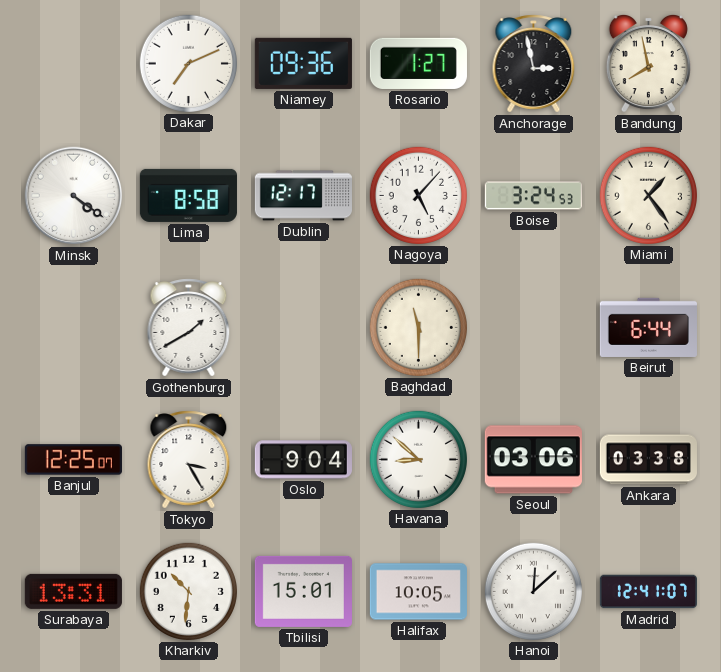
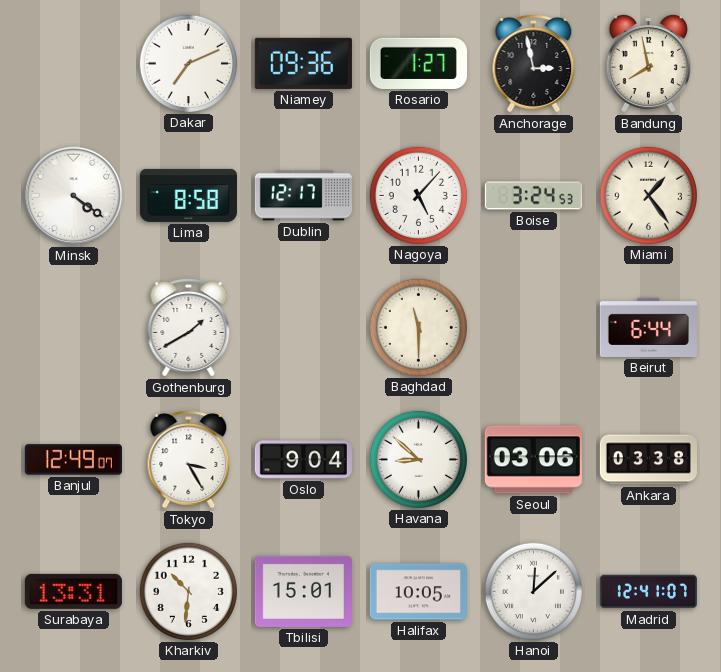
Banjul: 12:25 -> 12:49
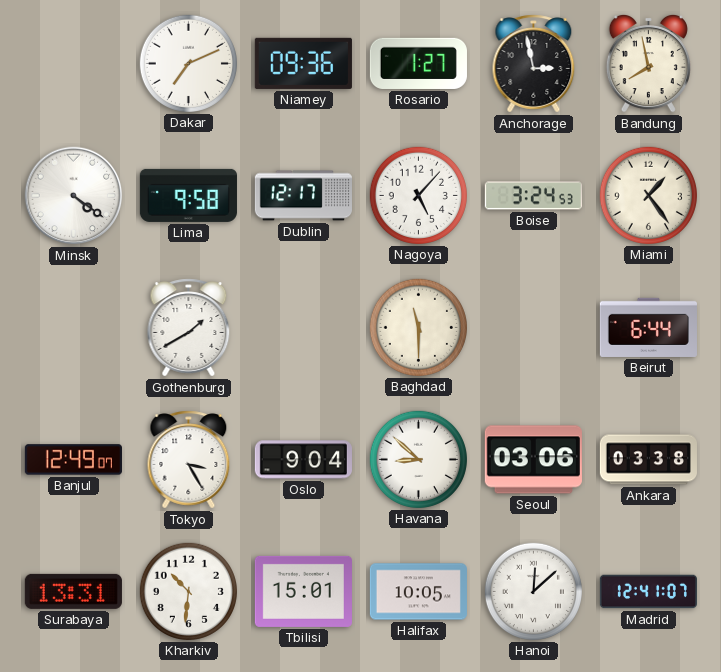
Lima: 8:58 -> 9:58
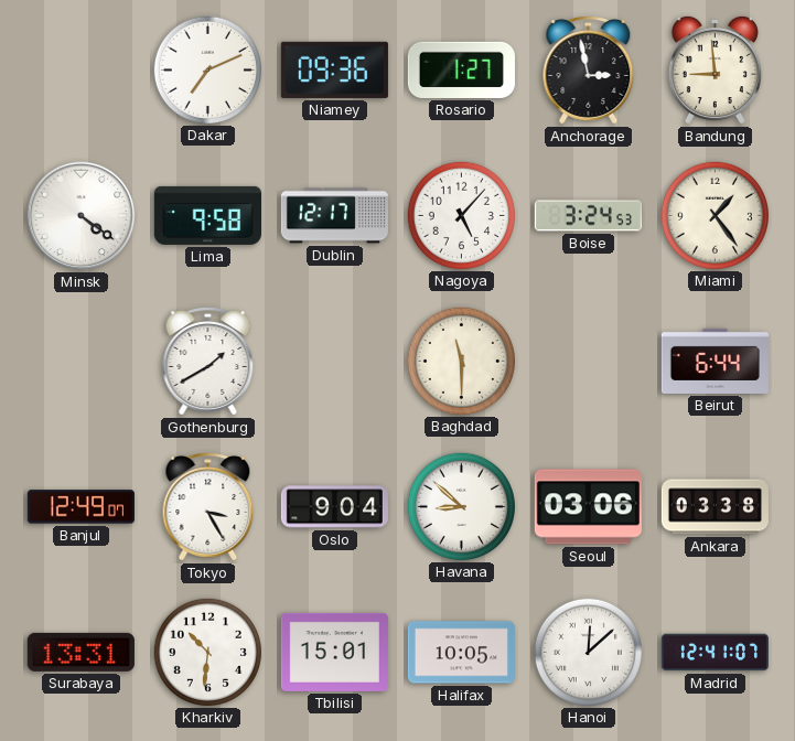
Bandung: 7:58 -> 8:59
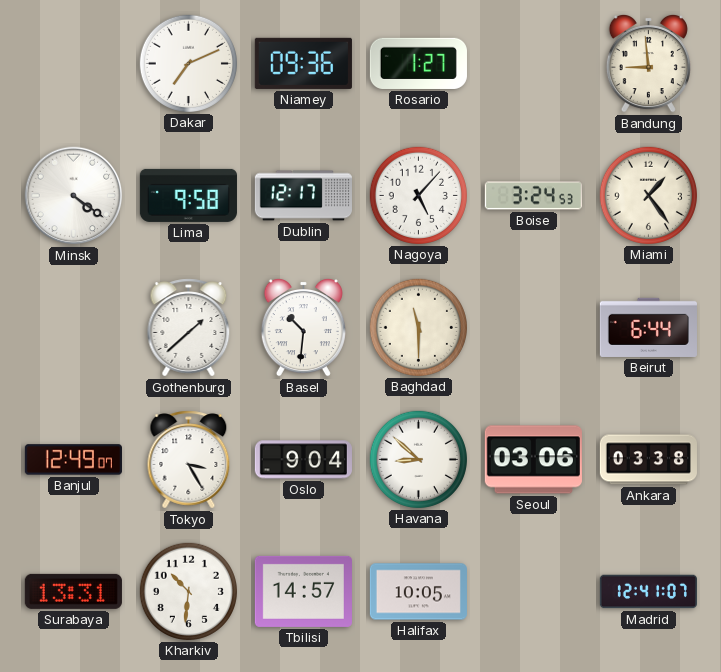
Anchorage: 2:58 -> none
Gothenburg: 1:40 -> 1:38
Basel: none -> 10:31
Tbilisi: 15:01 -> 14:57
Hanoi: 12:08 -> none
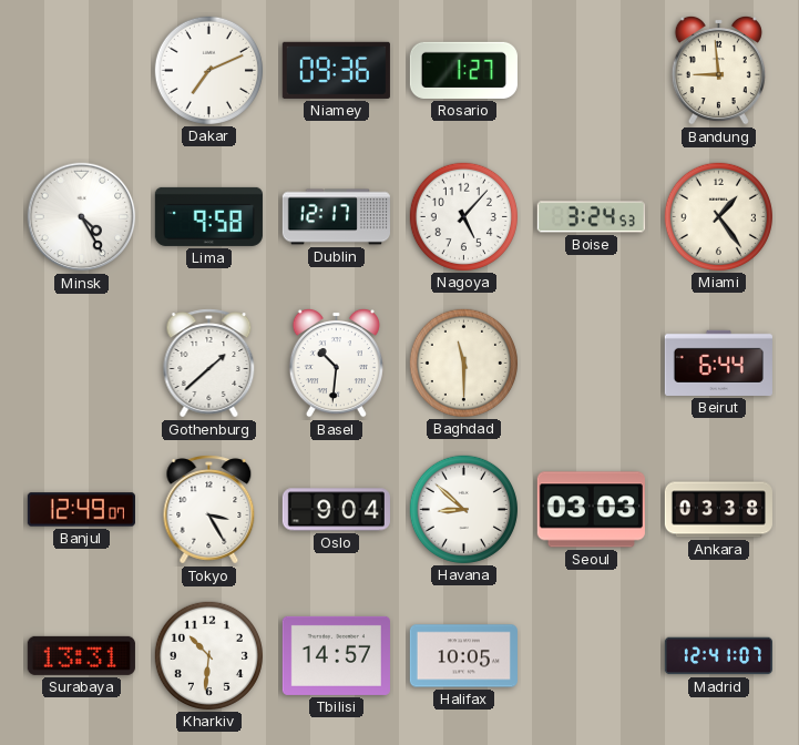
Minsk: 4:21 -> 4:25
Seoul: 03:06 -> 03:03
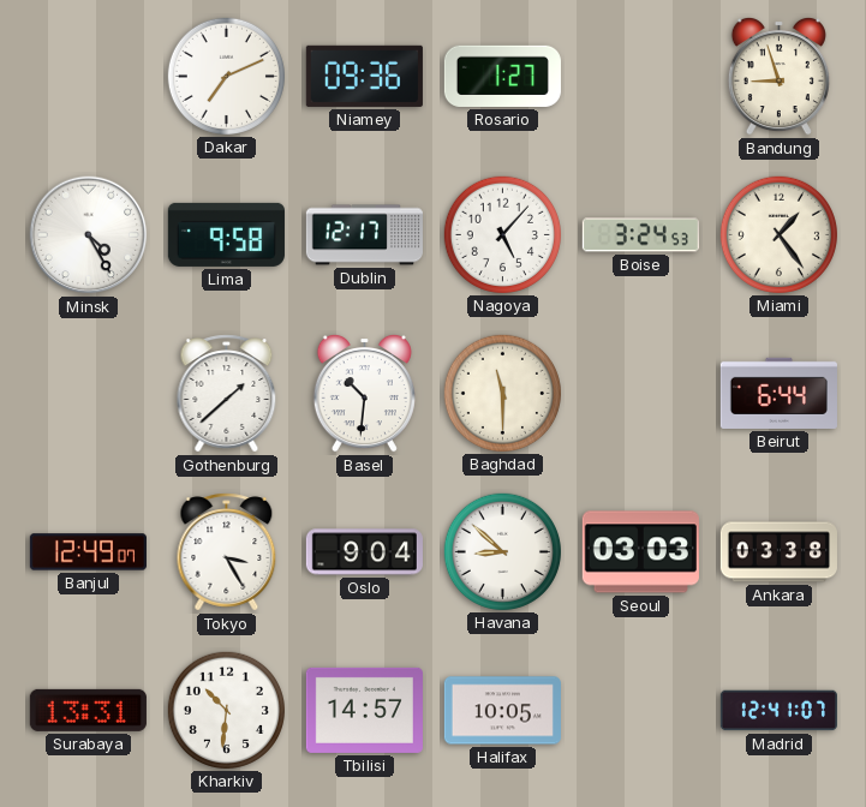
Bandung: 8:59 -> 8:57
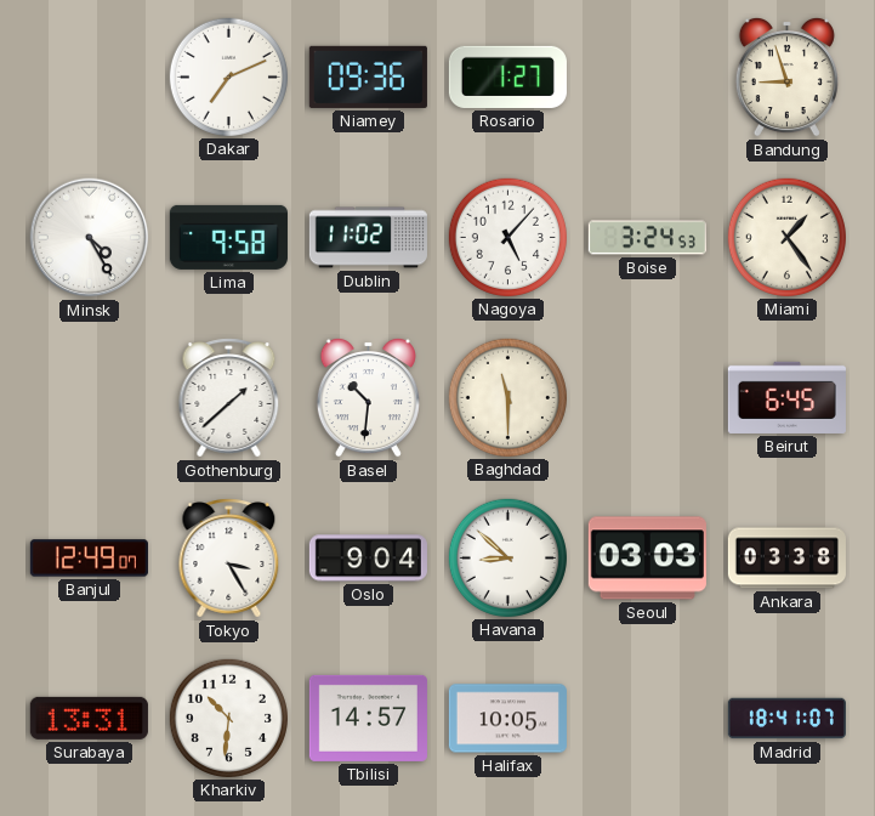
Dublin: 12:17 -> 11:02
Beirut: 6:44 -> 6:45
Madrid: 12:41 -> 18:41
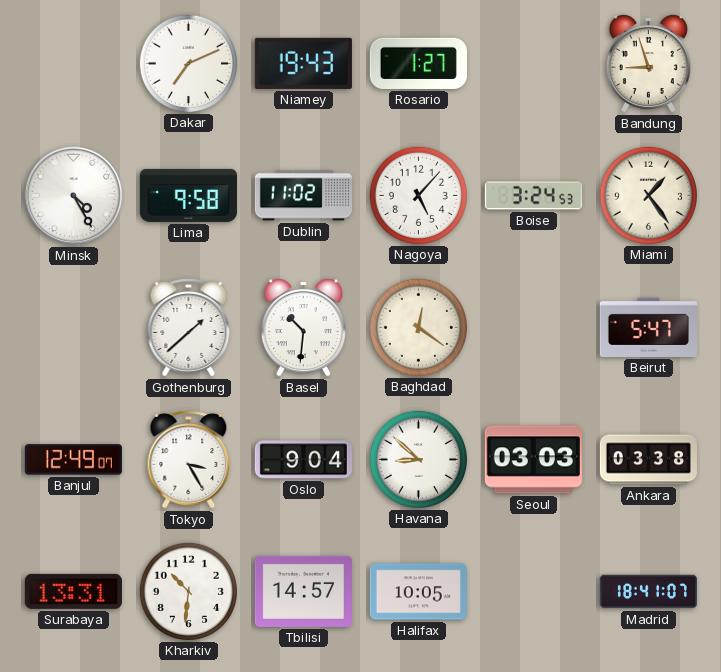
Niamey: 09:36 -> 19:43
Baghdad: 11:30 -> 12:21
Beirut: 6:45 -> 5:47
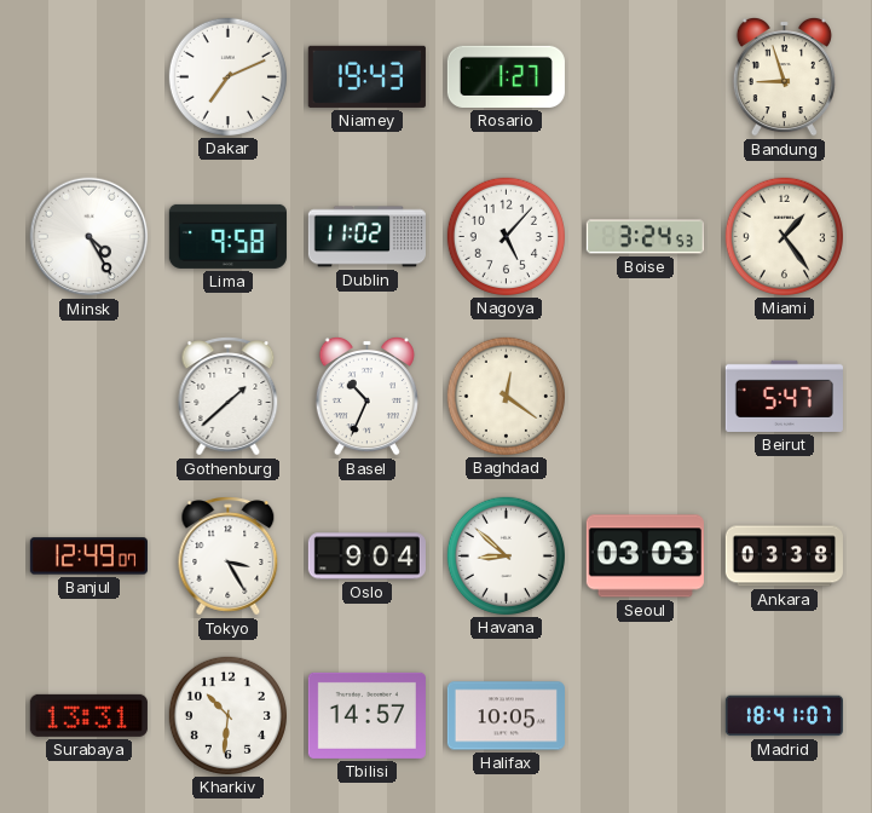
Basel: 10:31 -> 10:34
